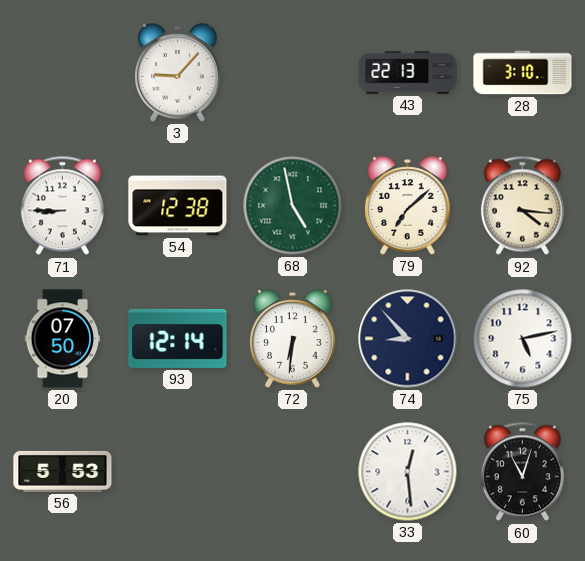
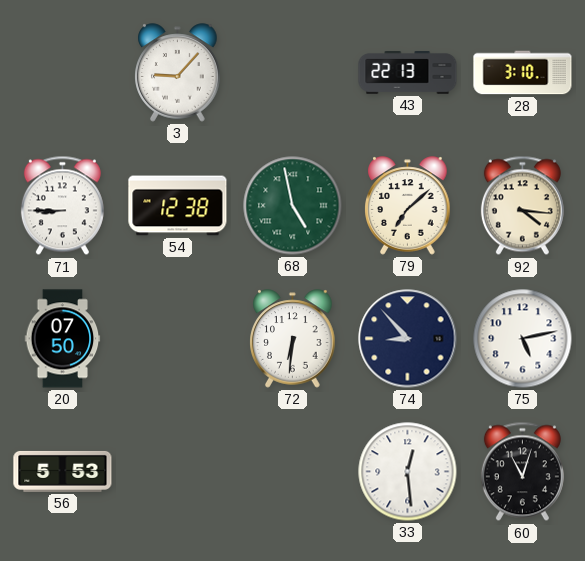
93: 12:14 -> none
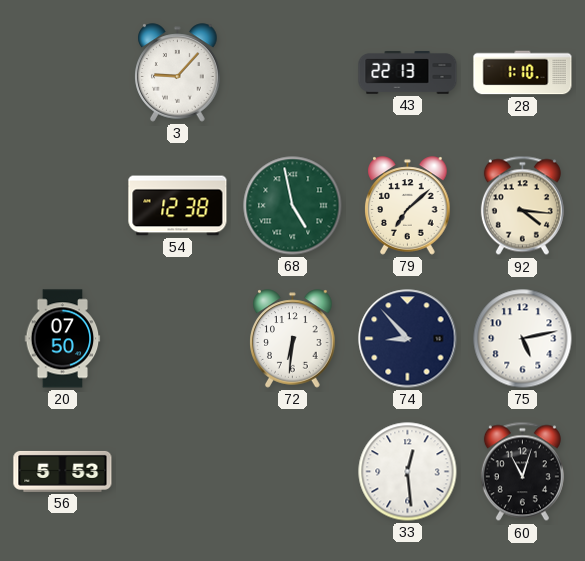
28: 3:10 -> 1:10
71: 8:45 -> none
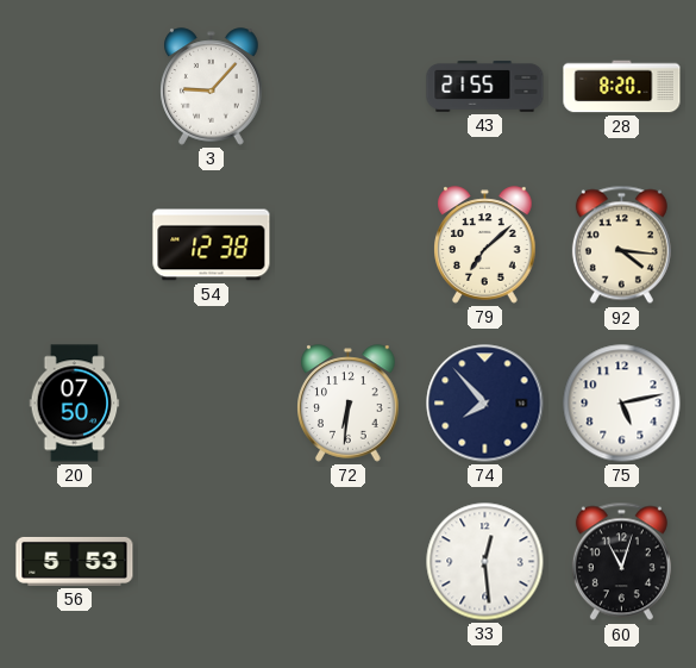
43: 22:13 -> 21:55
28: 1:10 -> 8:20
68: 4:58 -> none
74: 8:53 -> 7:53
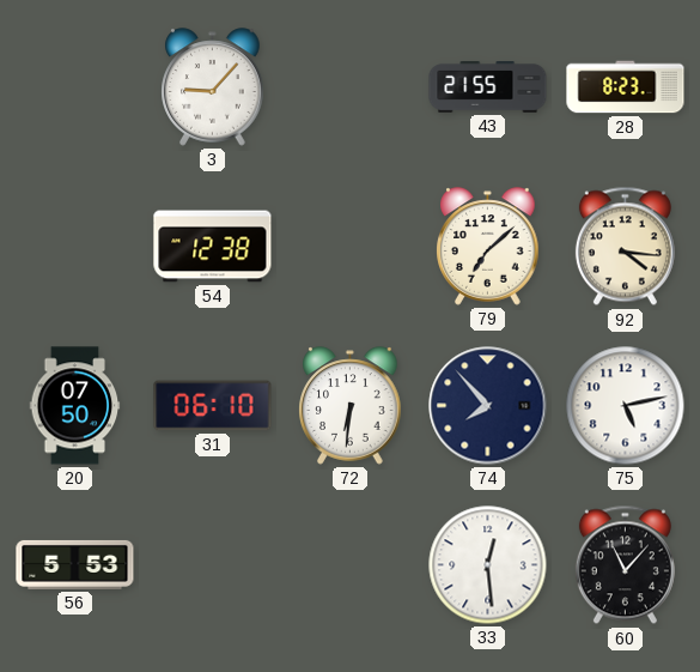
28: 8:20 -> 8:23
31: none -> 06:10
60: 11:03 -> 11:07
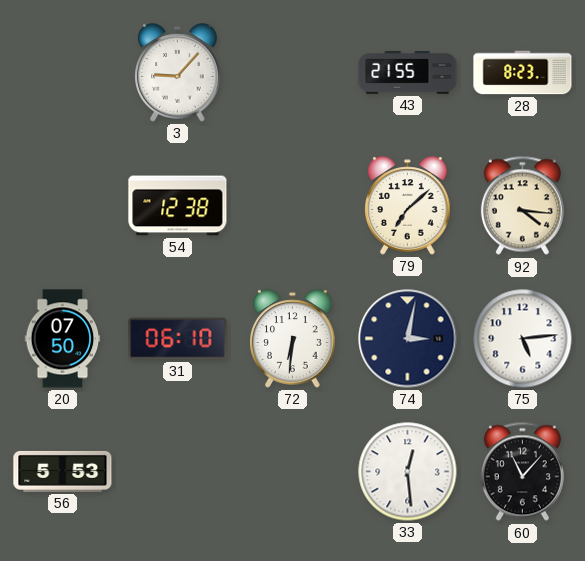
74: 7:53 -> 3:02
75: 5:13 -> 5:14
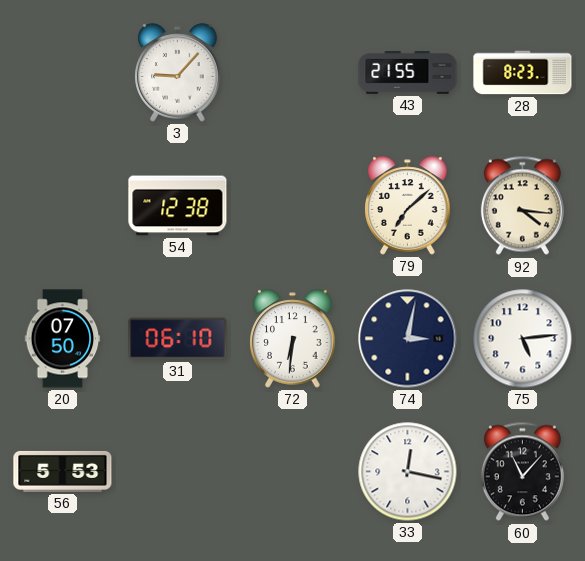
33: 12:29 -> 12:17
